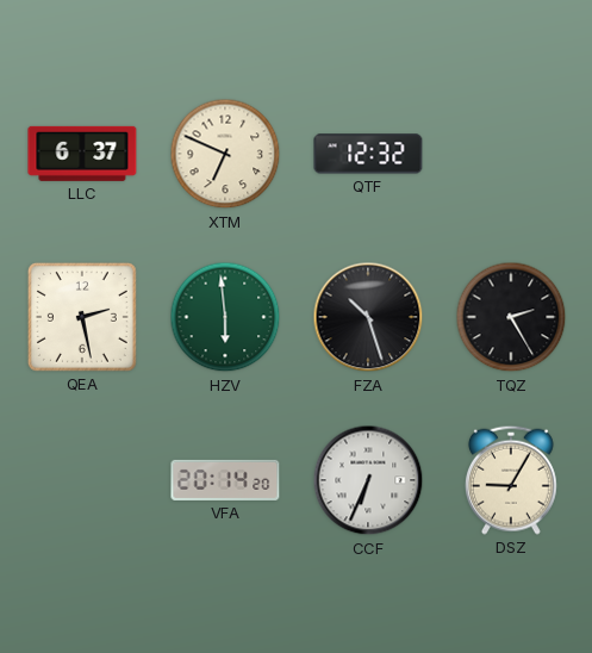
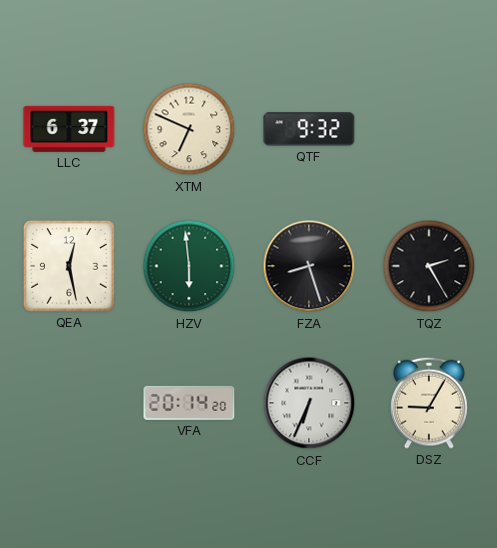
QTF: 12:32 -> 9:32
QEA: 2:28 -> 12:28
FZA: 10:27 -> 8:27
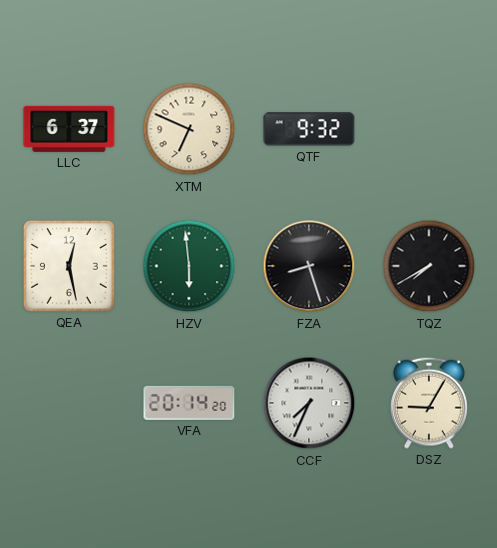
TQZ: 2:25 -> 7:40
CCF: 6:34 -> 7:34
